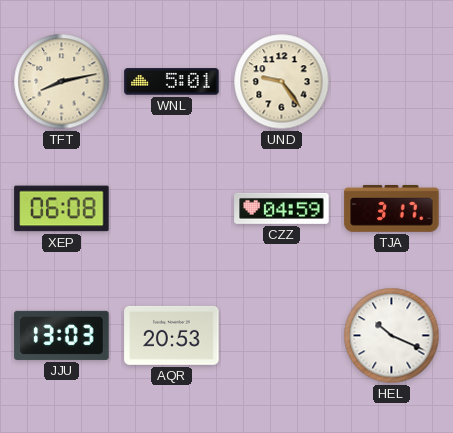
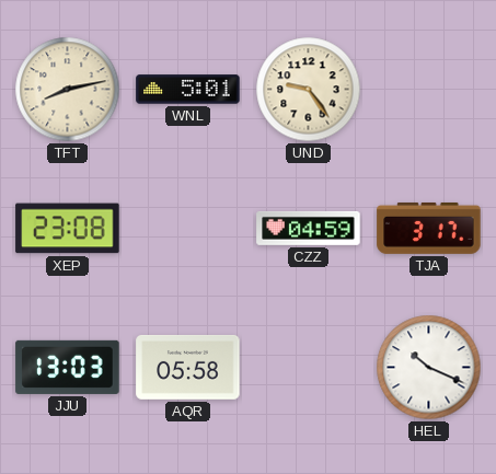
XEP: 06:08 -> 23:08
AQR: 20:53 -> 05:58
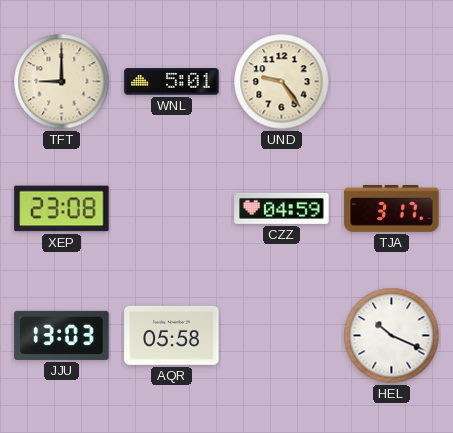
TFT: 8:13 -> 9:00
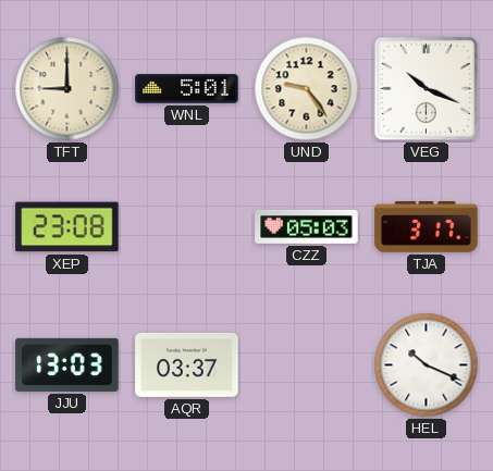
VEG: none -> 10:19
CZZ: 04:59 -> 05:03
AQR: 05:58 -> 03:37
